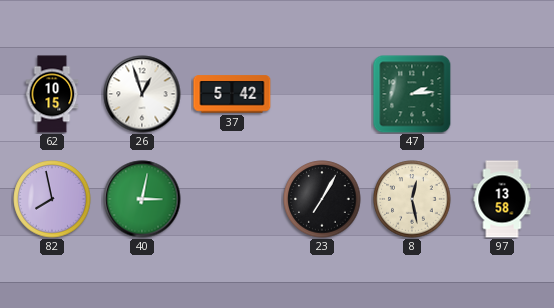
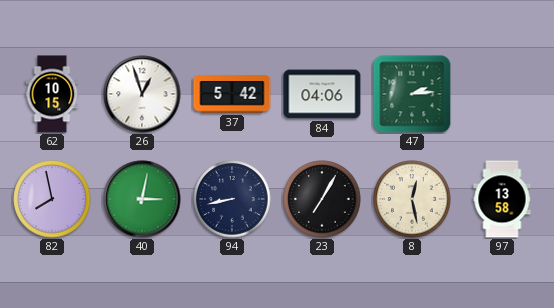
84: none -> 04:06
94: none -> 8:43
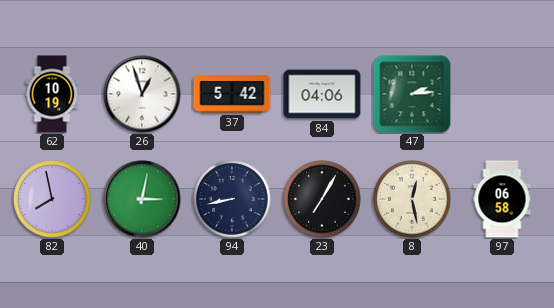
62: 10:15 -> 10:19
97: 13:58 -> 06:58
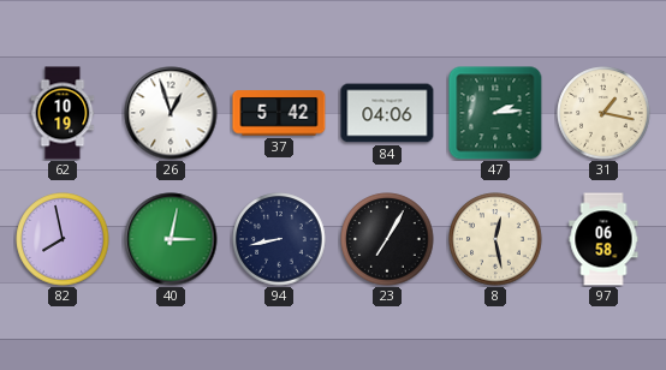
31: none -> 1:17
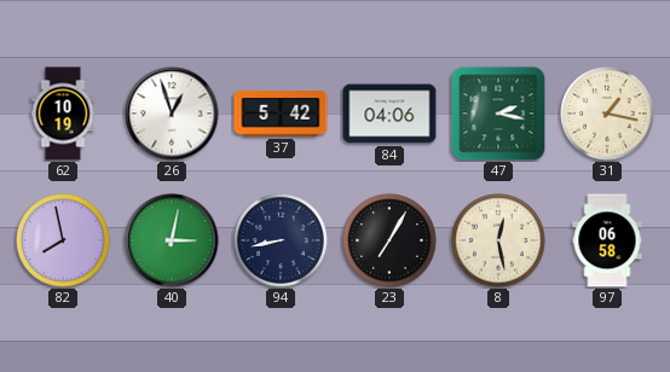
47: 2:14 -> 2:17
